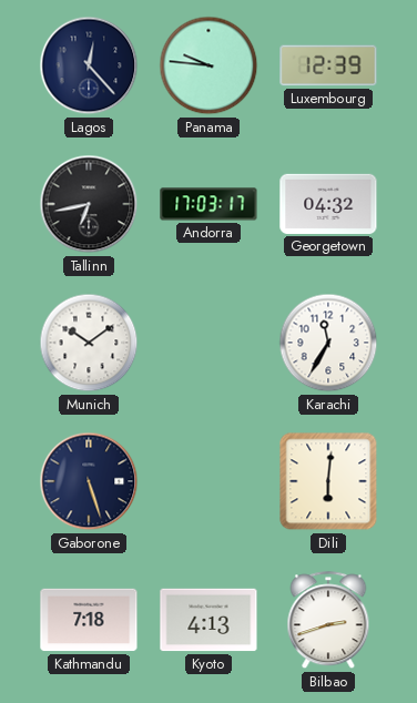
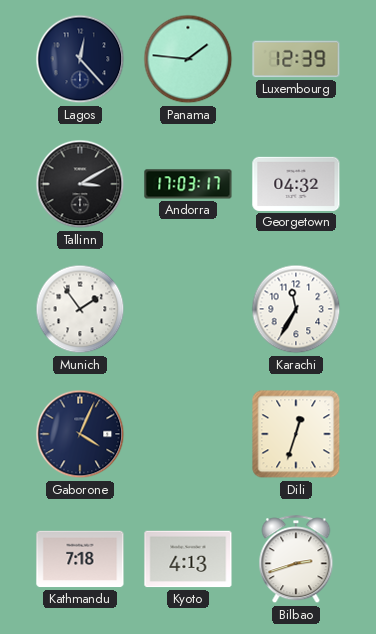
Panama: 9:46 -> 1:46
Tallinn: 6:43 -> 3:10
Munich: 10:09 -> 1:54
Gaborone: 5:27 -> 4:04
Dili: 6:01 -> 12:33
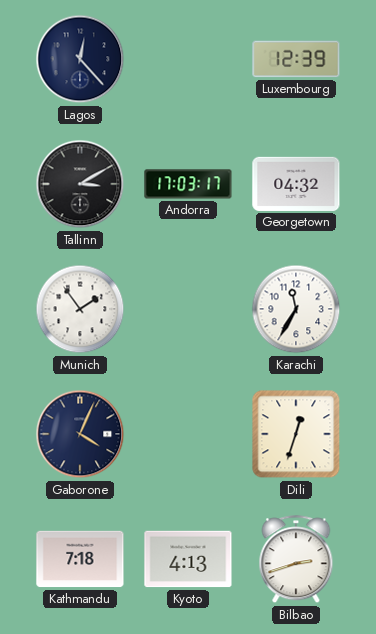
Panama: 1:46 -> none
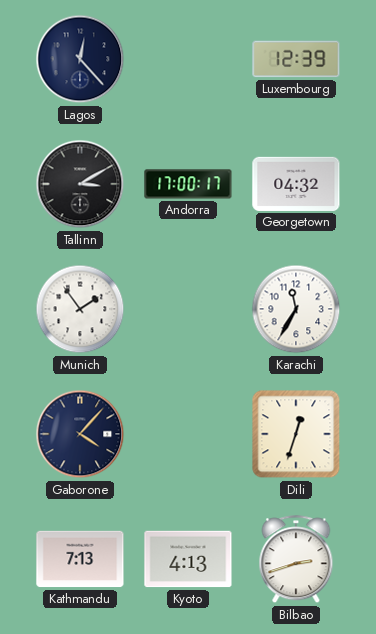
Andorra: 17:03 -> 17:00
Gaborone: 4:04 -> 4:07
Kathmandu: 7:18 -> 7:13
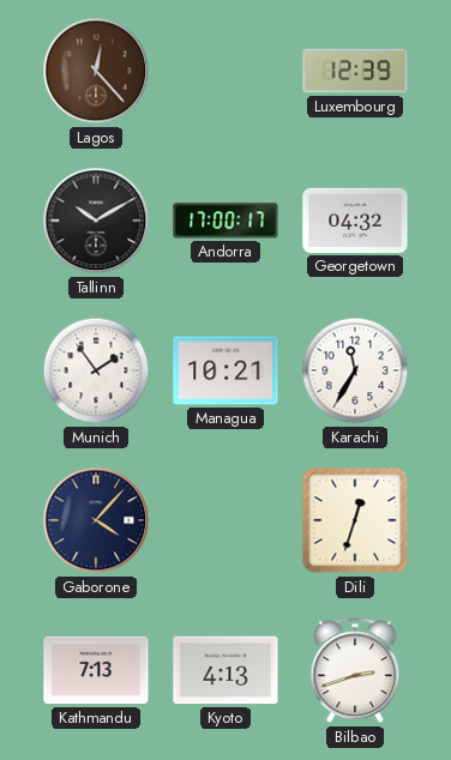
Lagos dial: navy -> brown
Tallinn: 3:10 -> 10:10
Managua: none -> 10:21
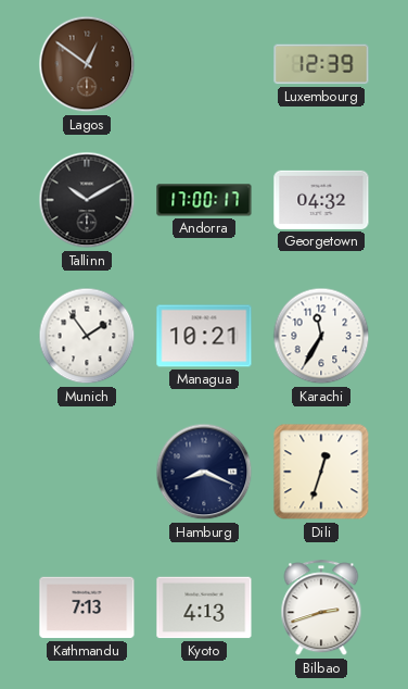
Lagos: 12:23 -> 12:51
Gaborone: 4:07 -> none
Hamburg: none -> 8:19
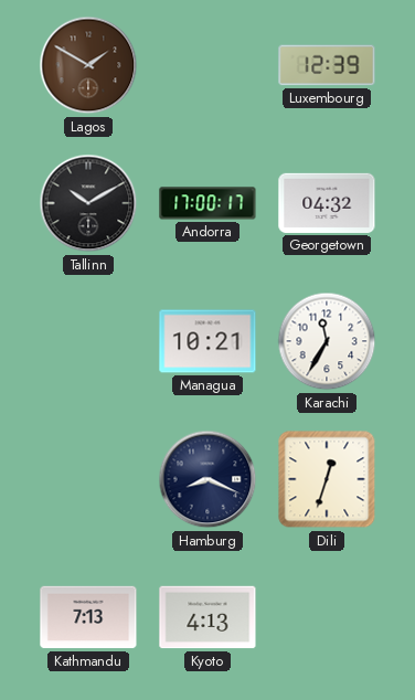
Lagos: 12:51 -> 1:50
Munich: 1:54 -> none
Bilbao: 2:42 -> none
